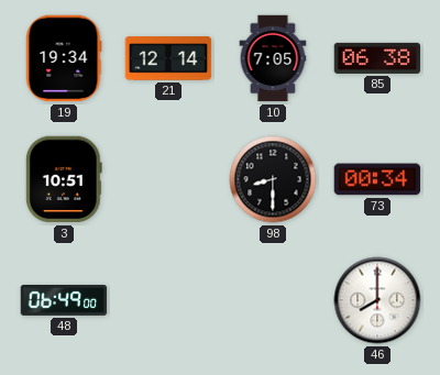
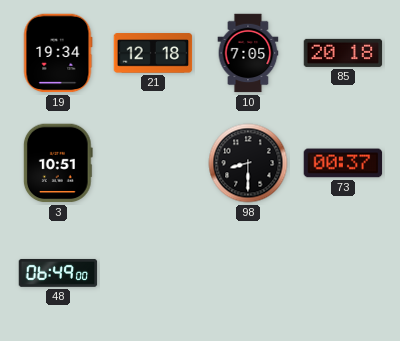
21: 12:14 -> 12:18
85: 06:38 -> 20:18
73: 00:34 -> 00:37
46: 8:00 -> none
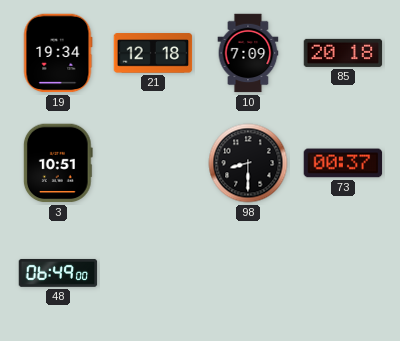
10: 7:05 -> 7:09
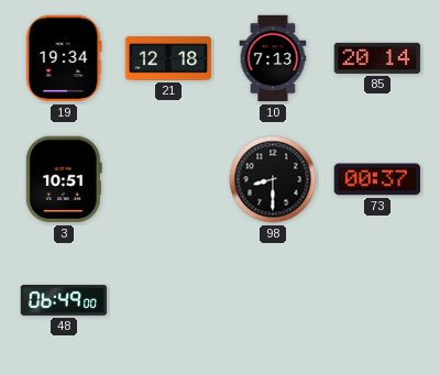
10: 7:09 -> 7:13
85: 20:18 -> 20:14
